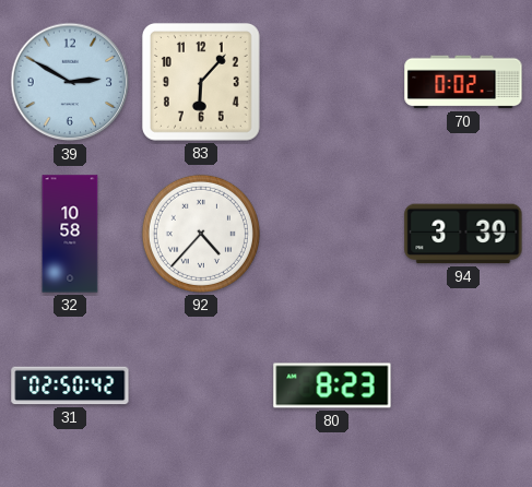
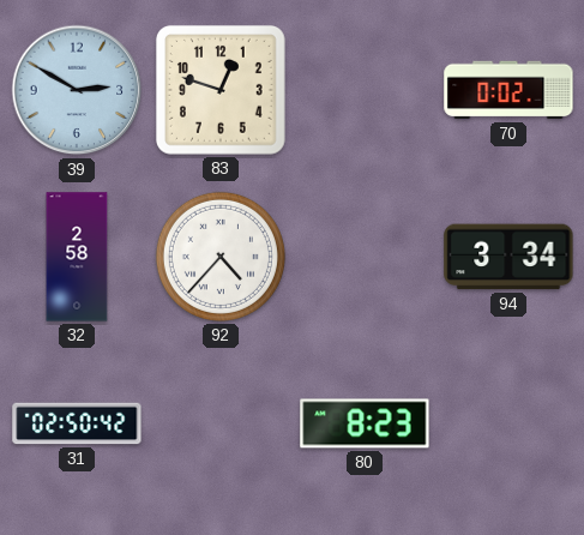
83: 6:07 -> 12:48
32: 10:58 -> 2:58
94: 3:39 -> 3:34
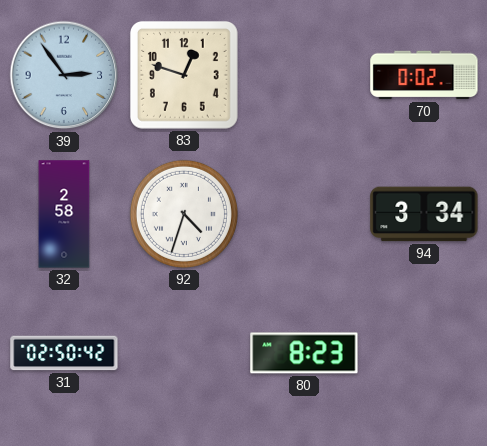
39: 2:50 -> 2:54
92: 4:37 -> 4:33
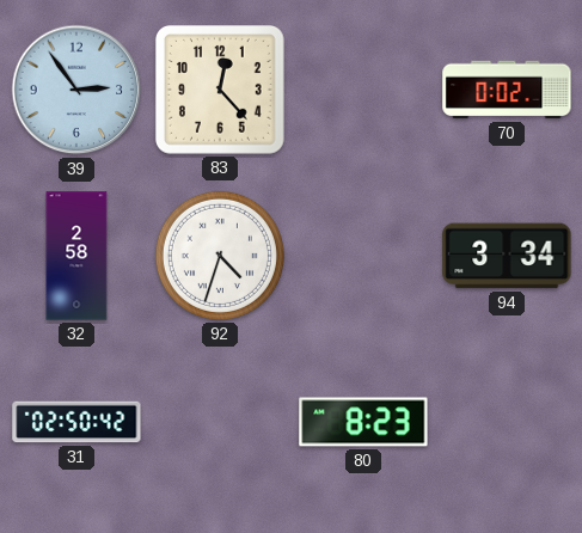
83: 12:48 -> 12:23
